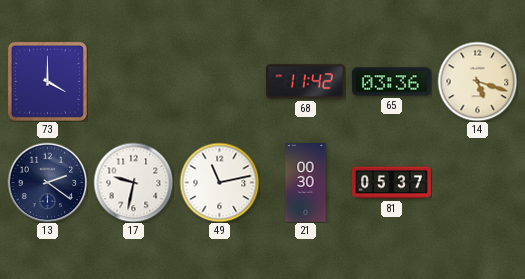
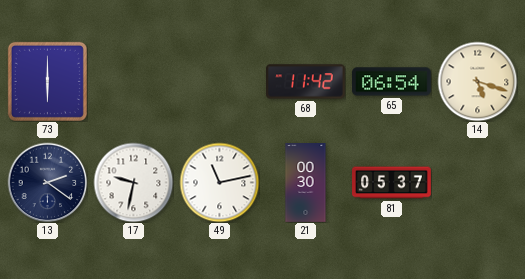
73: 4:00 -> 6:00
65: 03:36 -> 06:54
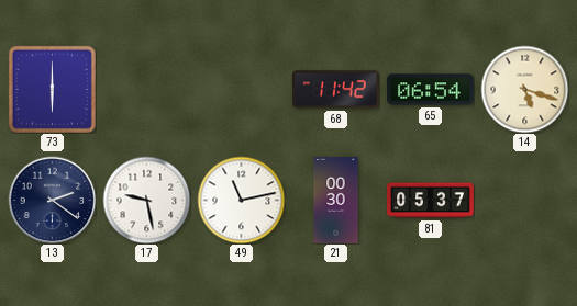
17: 9:32 -> 9:28
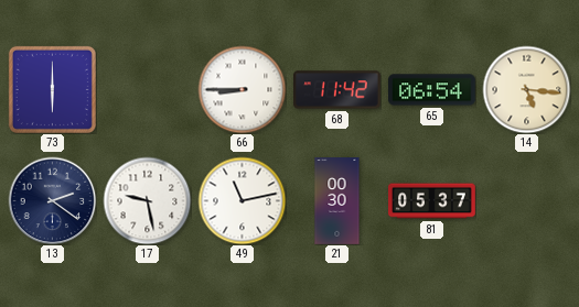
66: none -> 8:45
14: 5:18 -> 5:16
